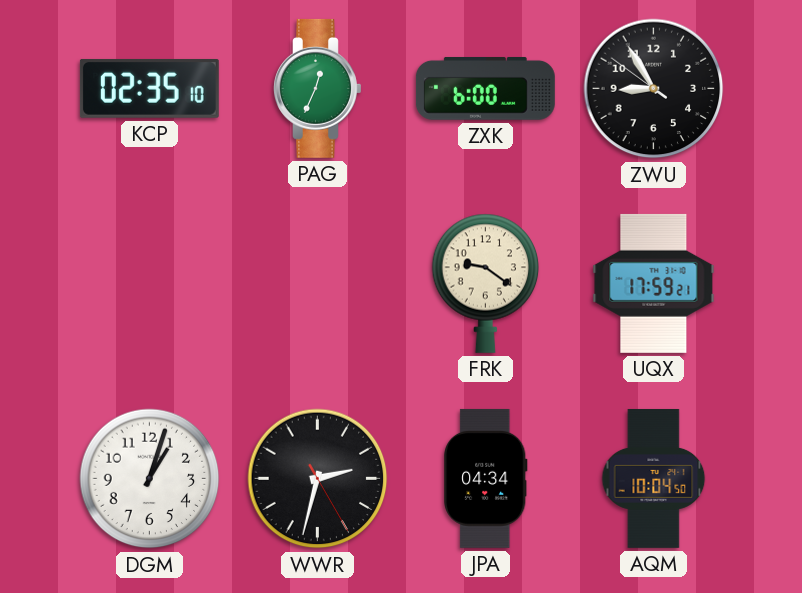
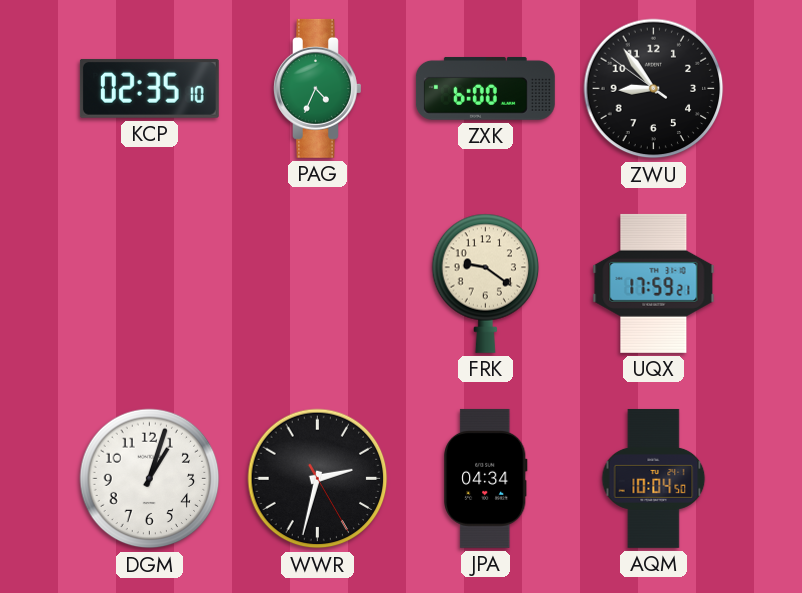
PAG: 12:34 -> 4:34
ZWU: 8:54 -> 8:53
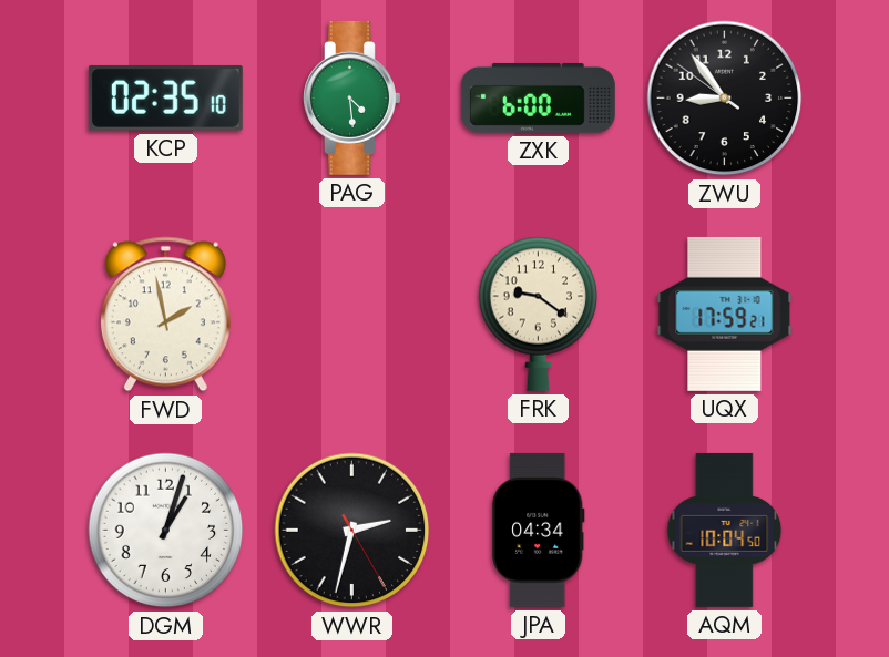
PAG: 4:34 -> 4:29
FWD: none -> 1:58
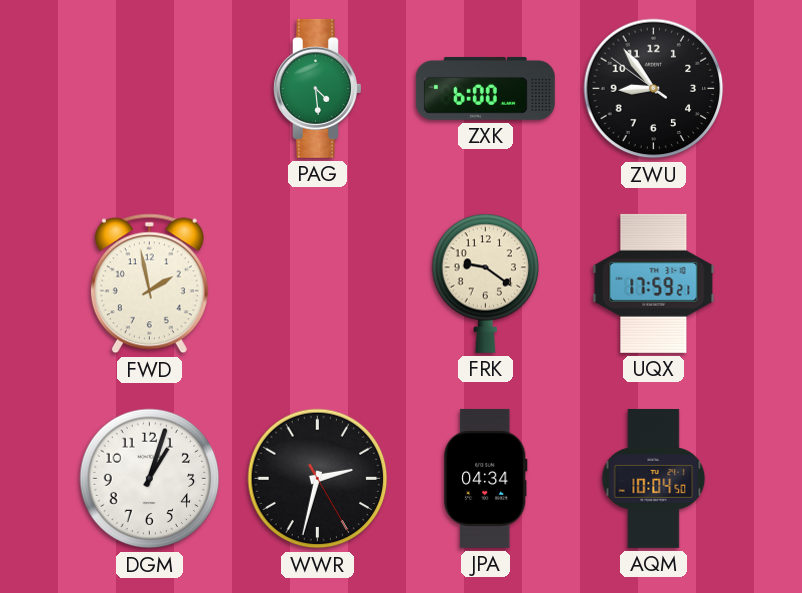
KCP: 02:35 -> none
